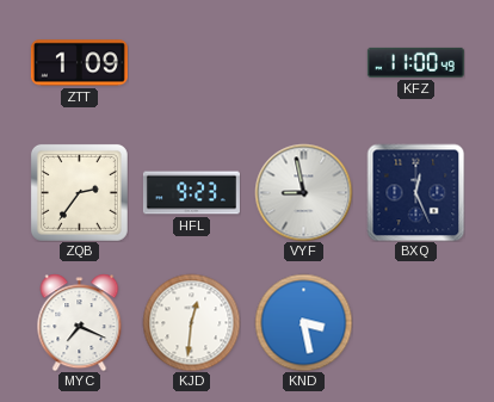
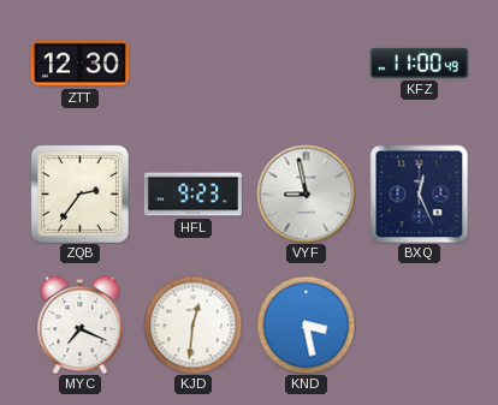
ZTT: 1:09 -> 12:30
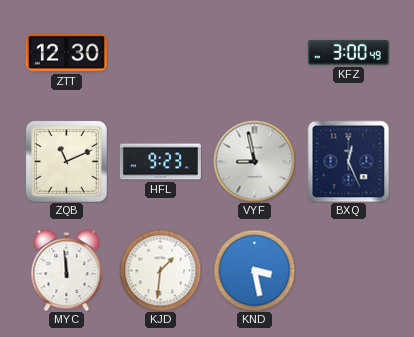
KFZ: 11:00 -> 3:00
ZQB: 2:36 -> 11:11
MYC: 7:19 -> 11:59
KJD: 12:31 -> 1:31
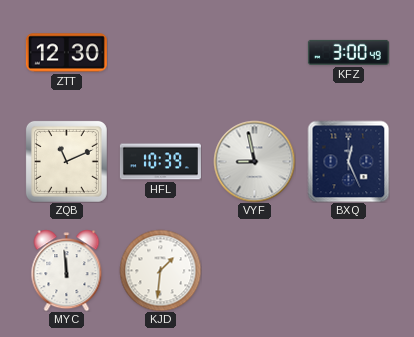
HFL: 9:23 -> 10:39
KND: 3:28 -> none
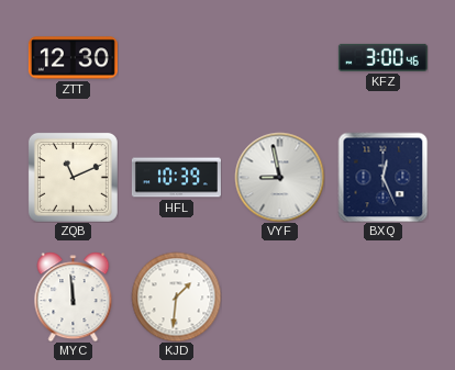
KFZ: 3:00:49 -> 3:00:46
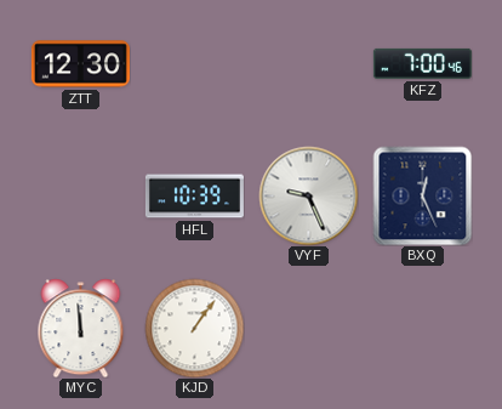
KFZ: 3:00 -> 7:00
ZQB: 11:11 -> none
VYF: 8:58 -> 9:26
KJD: 1:31 -> 1:06
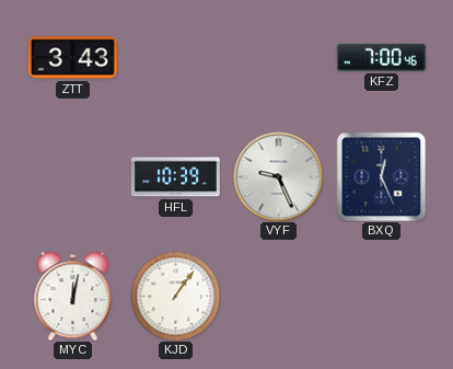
ZTT: 12:30 -> 3:43
MYC: 11:59 -> 12:02
